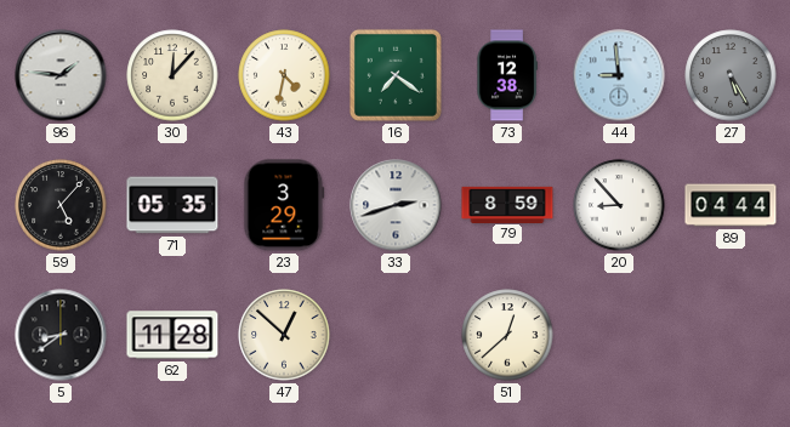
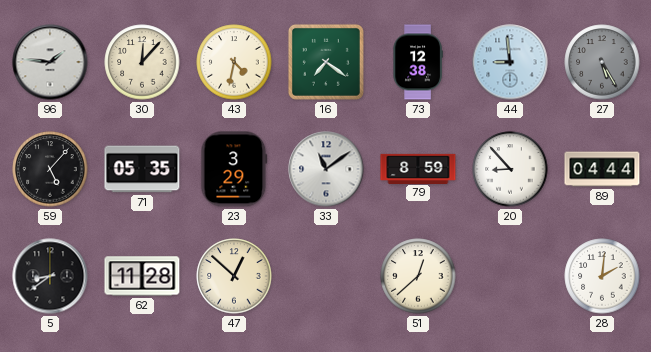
33: 2:42 -> 11:09
28: none -> 2:01
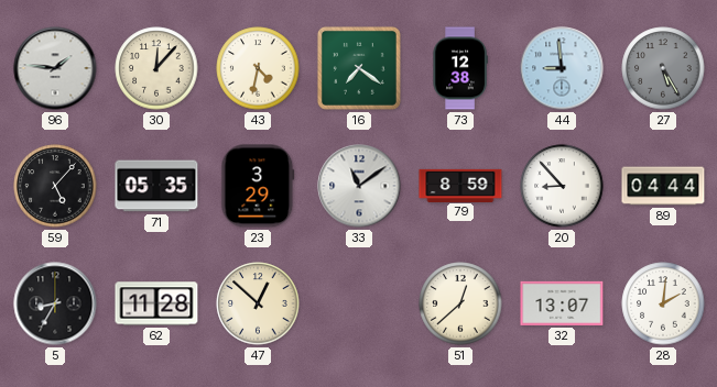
5: 8:39 -> 8:35
32: none -> 13:07
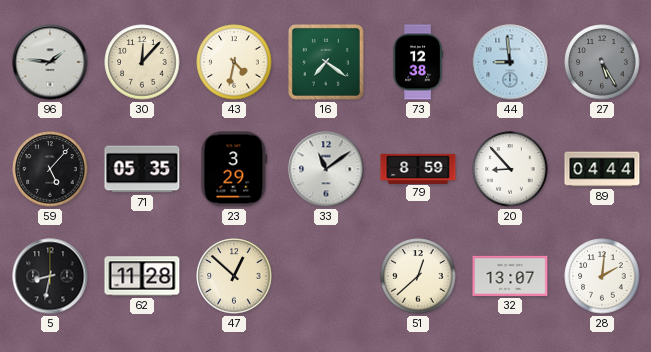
5: 8:35 -> 8:32
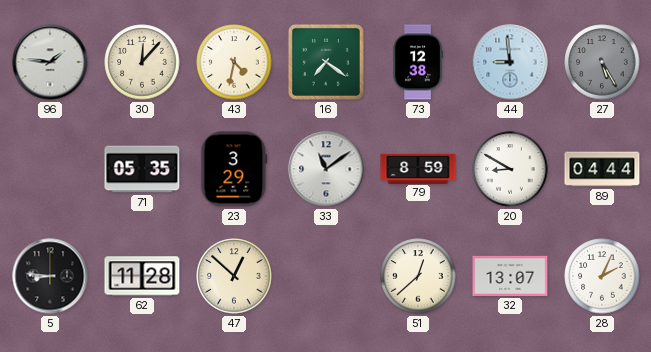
59: 5:07 -> none
20: 8:53 -> 8:50
5: 8:32 -> 8:46
28: 2:01 -> 2:04
